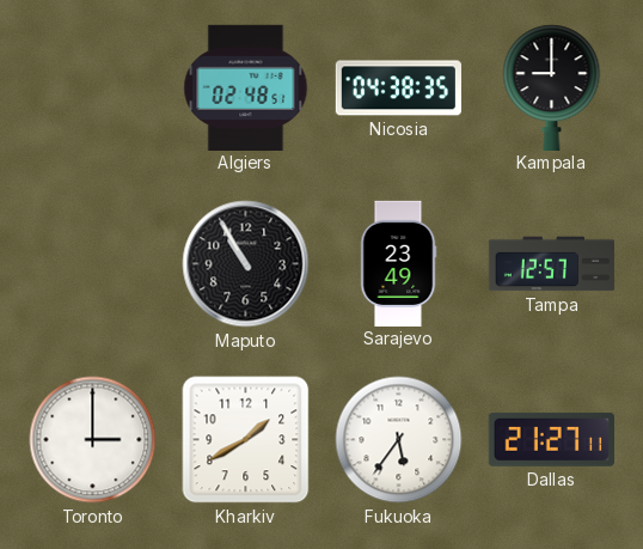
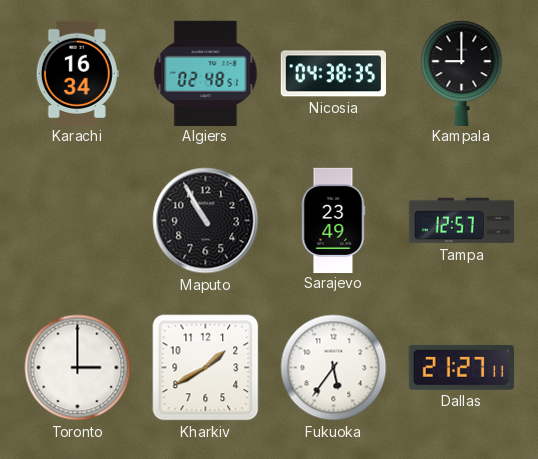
Karachi: none -> 16:34
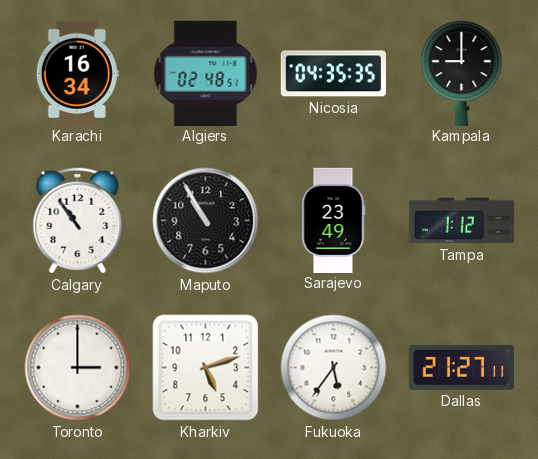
Nicosia: 04:38 -> 04:35
Calgary: none -> 10:54
Tampa: 12:57 -> 1:12
Kharkiv: 1:40 -> 5:12
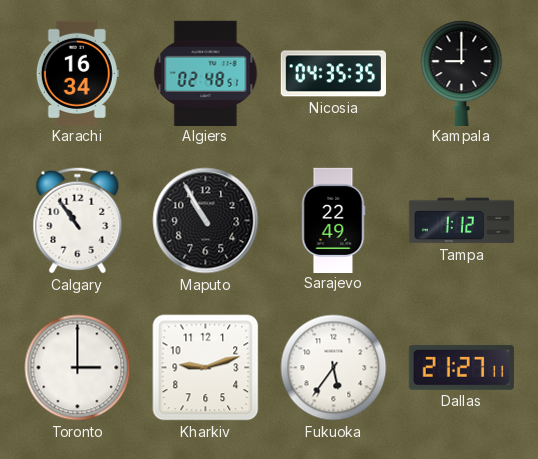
Sarajevo: 23:49 -> 22:49
Kharkiv: 5:12 -> 9:12
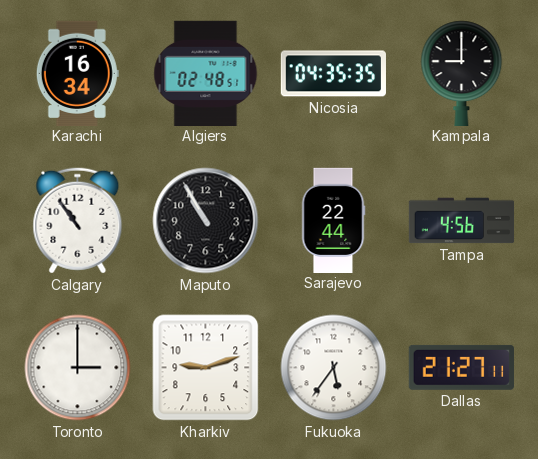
Sarajevo: 22:49 -> 22:44
Tampa: 1:12 -> 4:56
